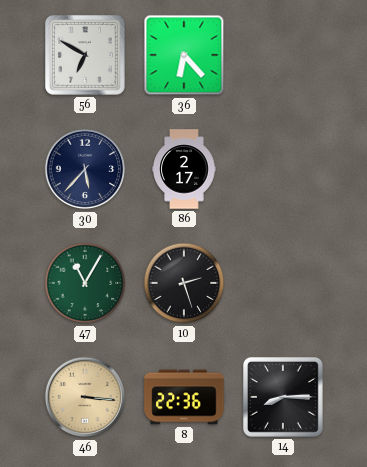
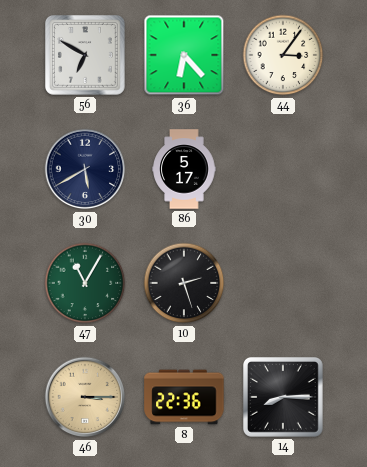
44: none -> 3:06
30: 5:37 -> 5:40
86: 2:17 -> 5:17
46: 3:16 -> 3:15
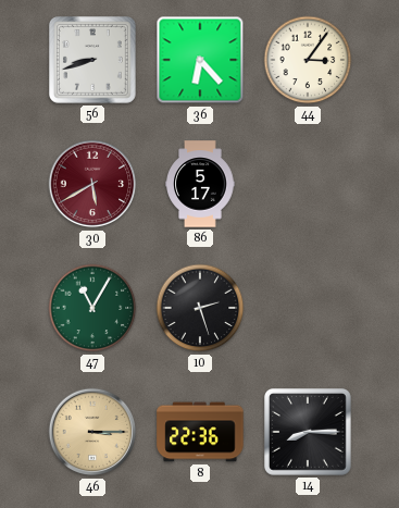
56: 6:50 -> 8:42
30 dial: navy -> burgundy
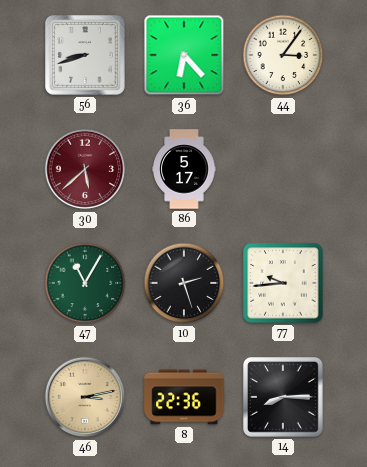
30: 5:40 -> 5:38
77: none -> 9:44
46: 3:15 -> 3:13
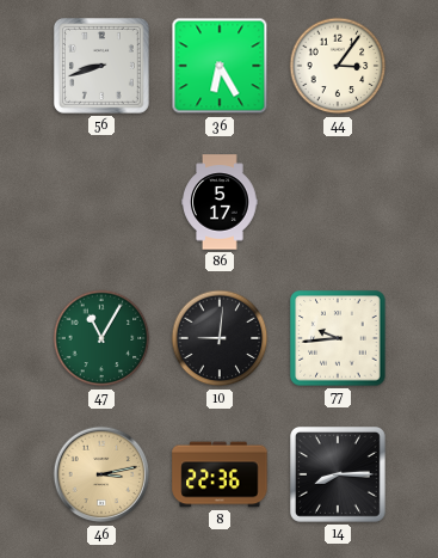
36: 6:23 -> 6:25
30: 5:38 -> none
10: 2:27 -> 9:01
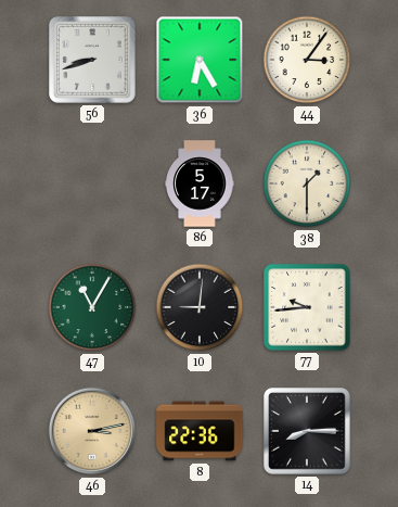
38: none -> 1:30
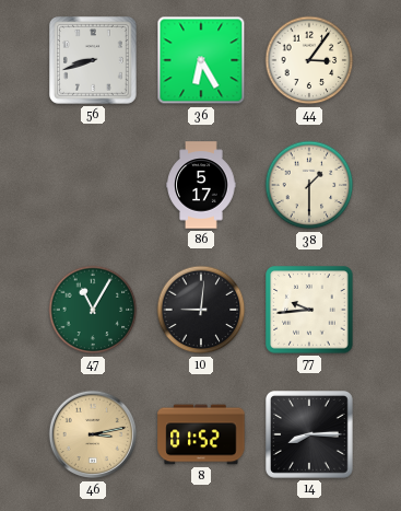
8: 22:36 -> 01:52
